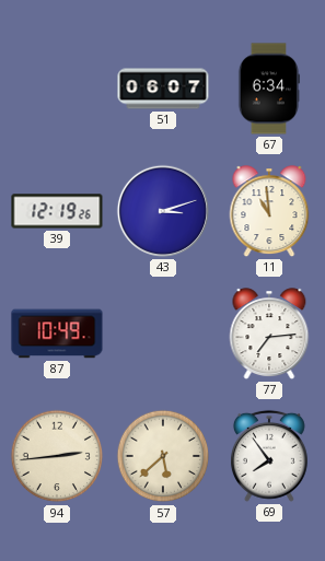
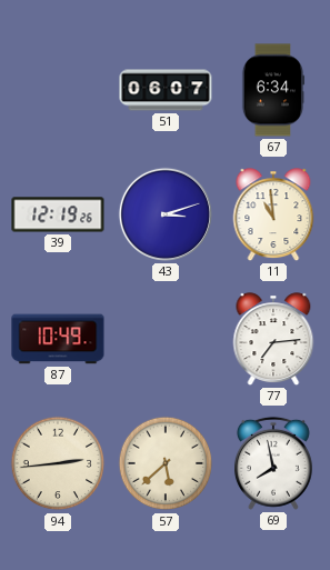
69: 7:54 -> 7:58
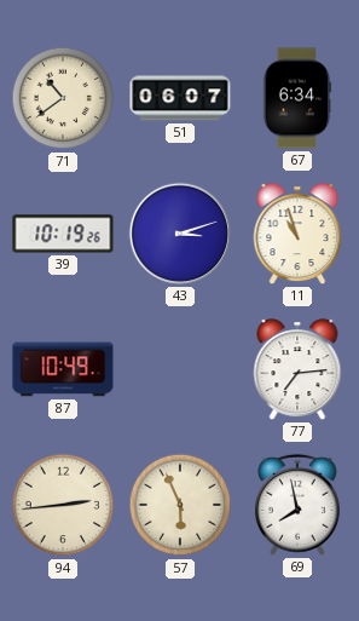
71: none -> 10:39
39: 12:19 -> 10:19
11: 10:59 -> 10:57
57: 5:38 -> 5:56
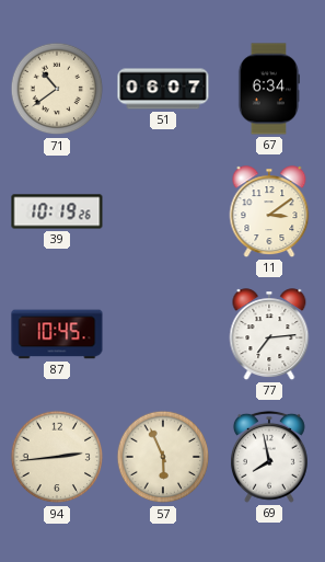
43: 3:12 -> none
11: 10:57 -> 3:09
87: 10:49 -> 10:45
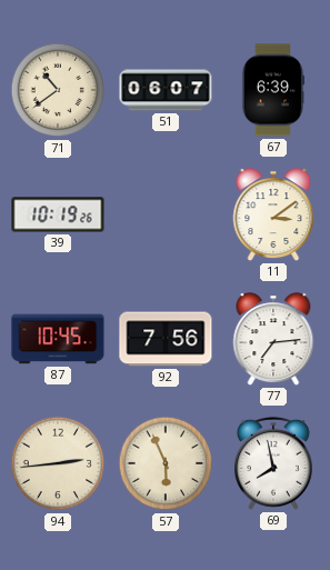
67: 6:34 -> 6:39
92: none -> 7:56
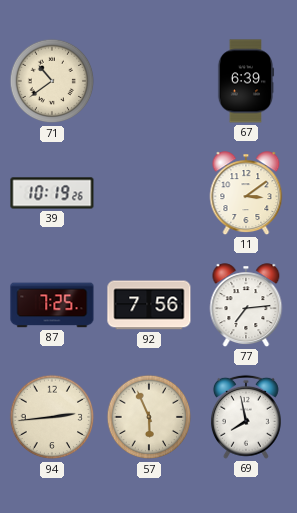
51: 06:07 -> none
87: 10:45 -> 7:25
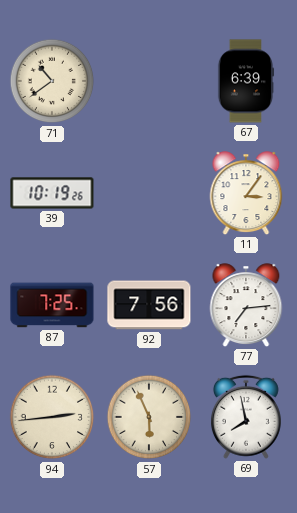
11: 3:09 -> 3:06
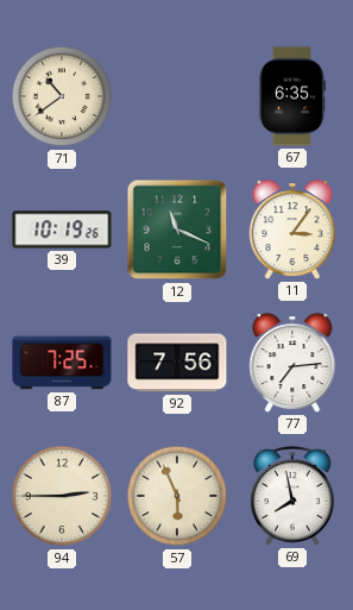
67: 6:39 -> 6:35
12: none -> 11:19
94: 2:44 -> 2:45
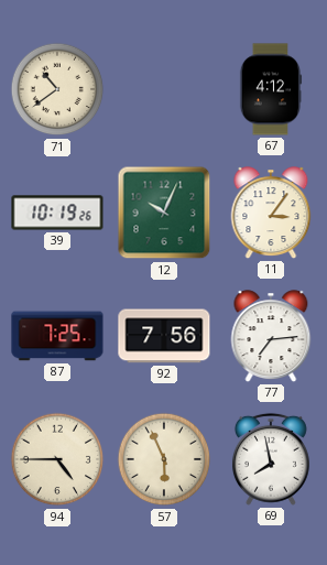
67: 6:35 -> 4:12
12: 11:19 -> 10:04
94: 2:45 -> 4:45
